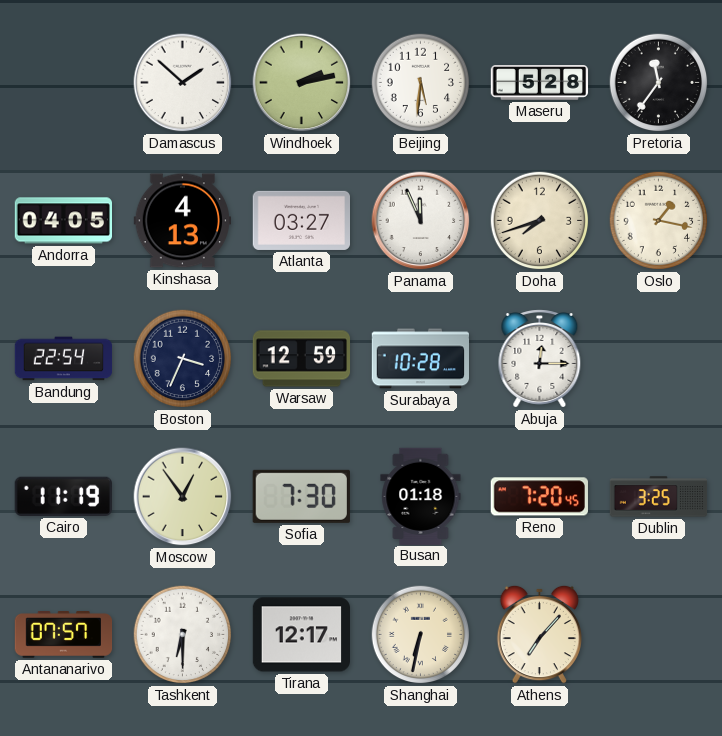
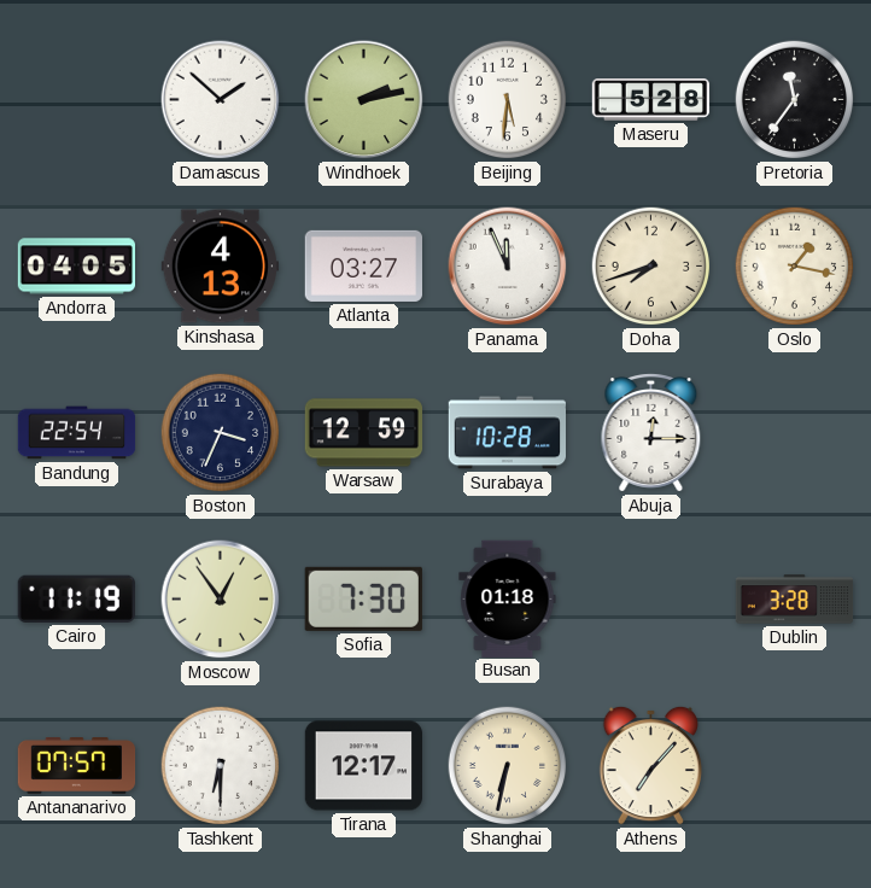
Reno: 7:20 -> none
Dublin: 3:25 -> 3:28
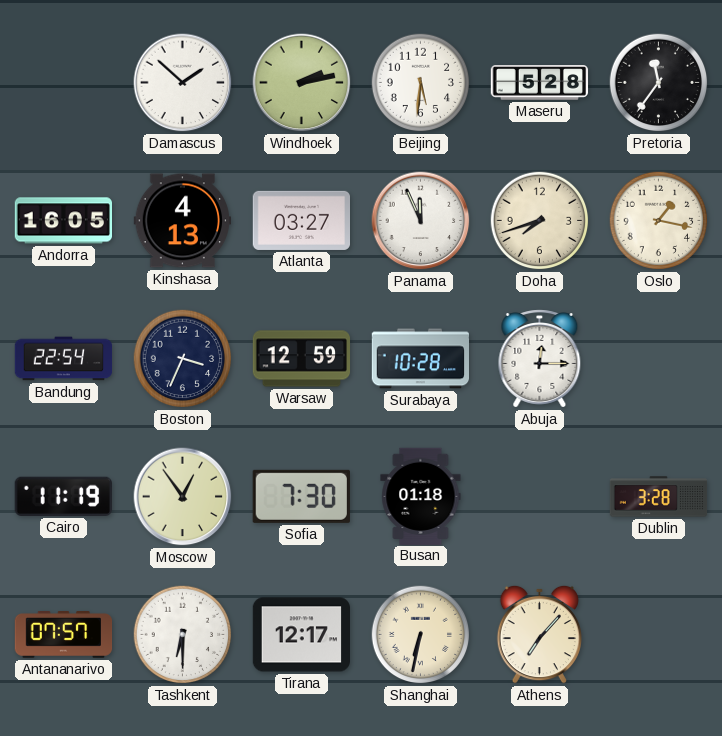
Andorra: 04:05 -> 16:05
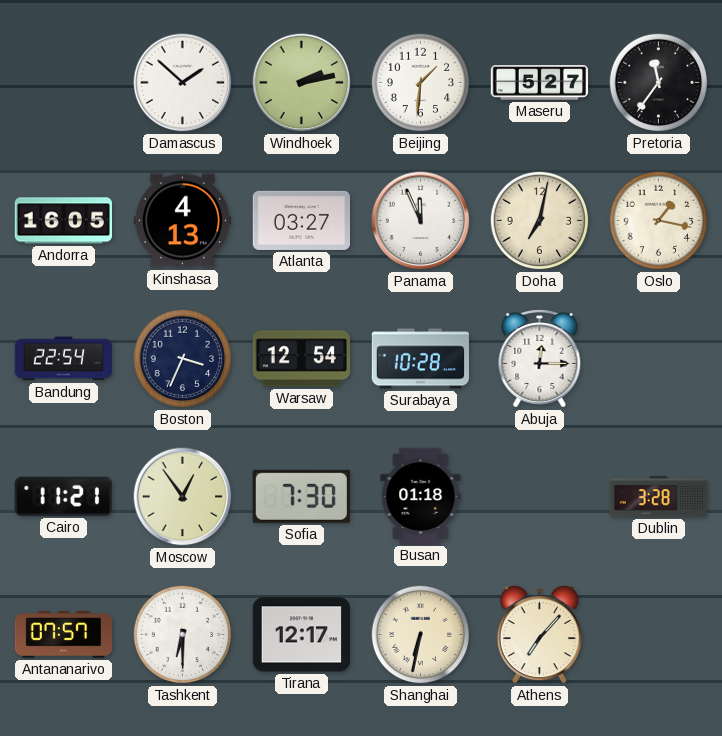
Beijing: 5:31 -> 1:31
Maseru: 5:28 -> 5:27
Doha: 7:42 -> 7:02
Warsaw: 12:59 -> 12:54
Cairo: 11:19 -> 11:21
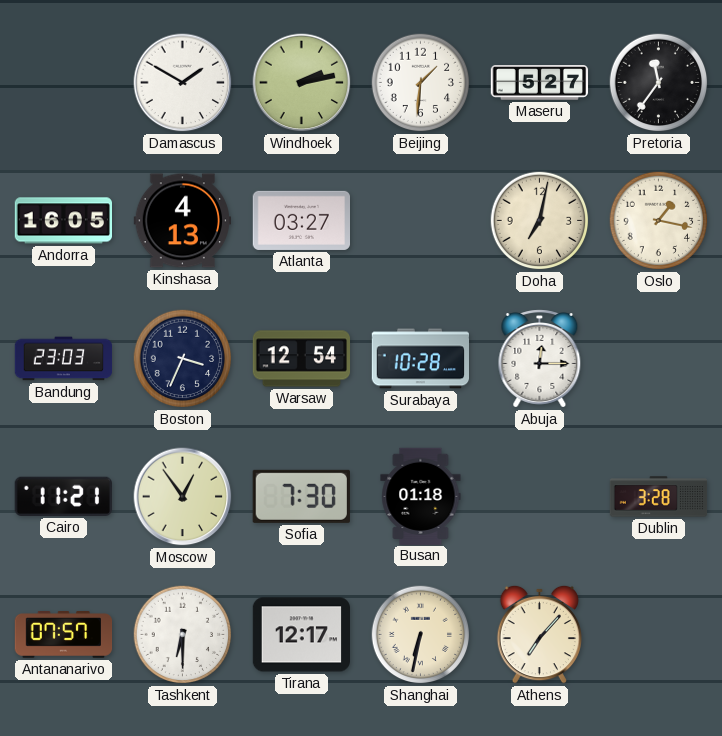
Damascus: 1:52 -> 1:50
Panama: 11:56 -> none
Bandung: 22:54 -> 23:03
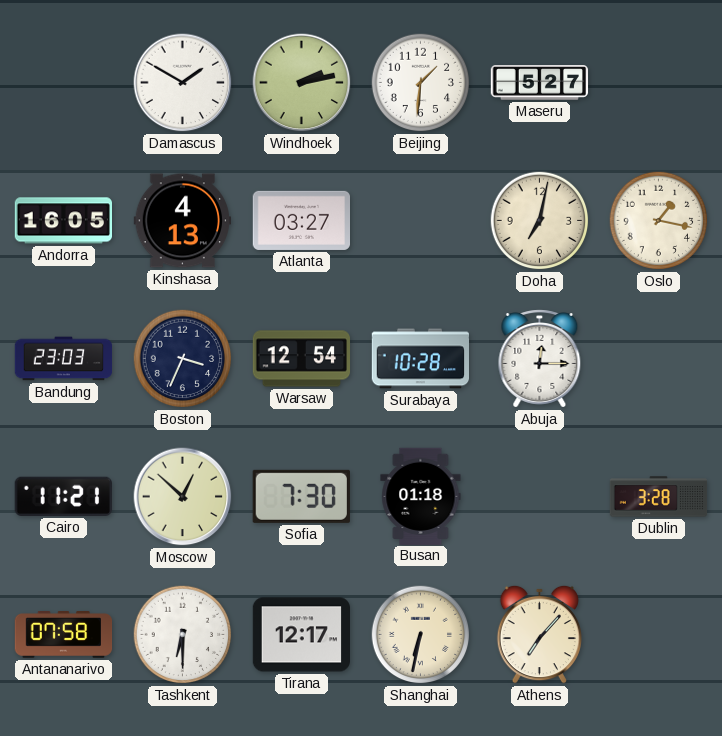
Pretoria: 11:36 -> none
Moscow: 12:54 -> 12:52
Antananarivo: 07:57 -> 07:58
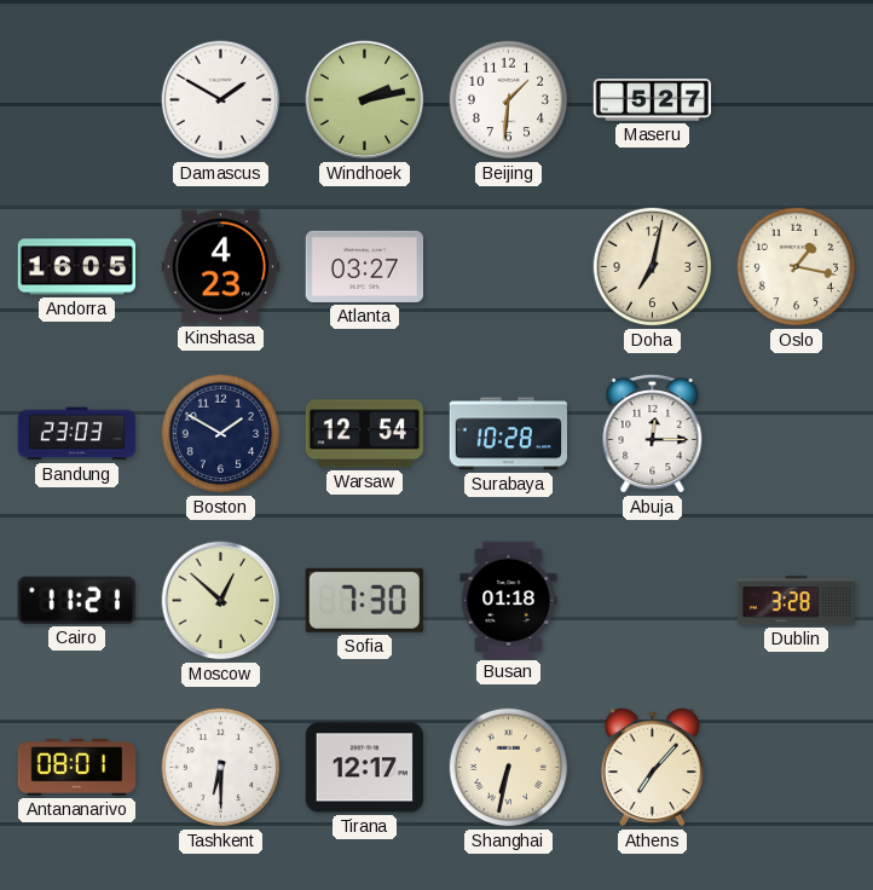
Kinshasa: 4:13 -> 4:23
Boston: 3:34 -> 1:50
Antananarivo: 07:58 -> 08:01
